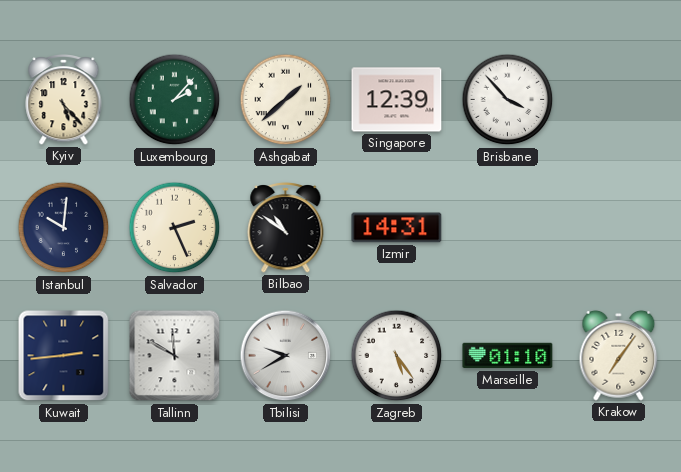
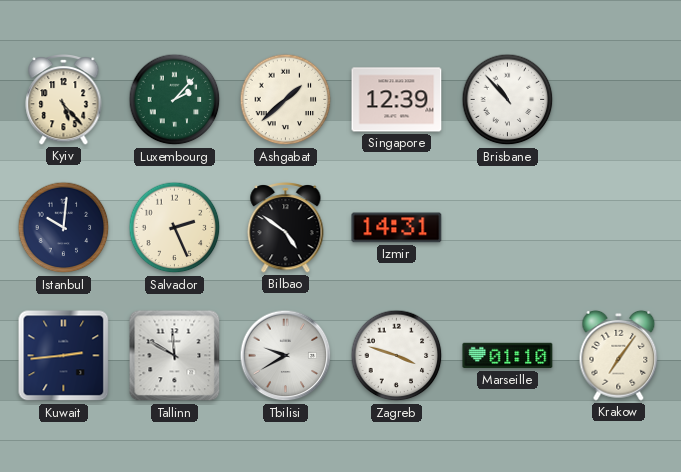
Brisbane: 3:53 -> 10:53
Bilbao: 10:51 -> 4:51
Zagreb: 5:24 -> 3:48
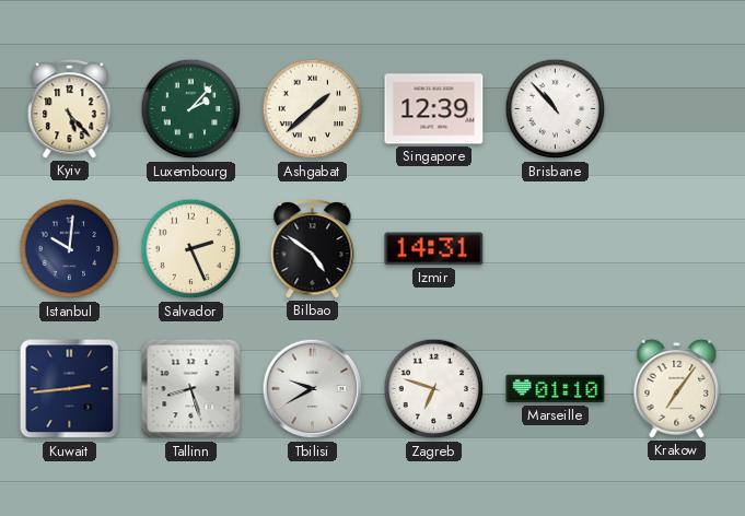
Tallinn: 11:50 -> 8:27
Zagreb: 3:48 -> 6:48
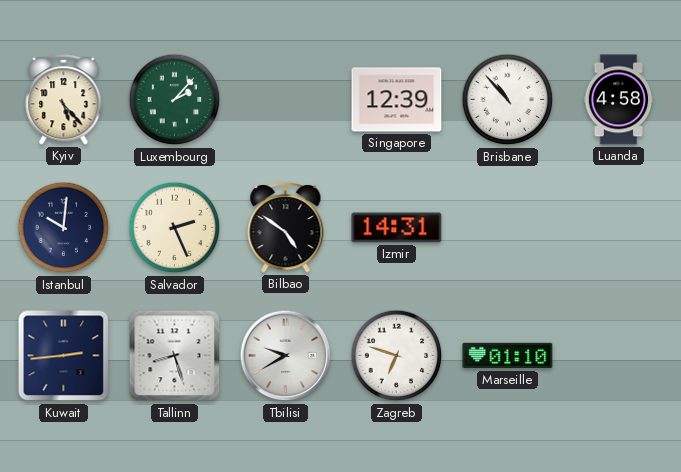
Ashgabat: 1:38 -> none
Luanda: none -> 4:58
Krakow: 7:06 -> none
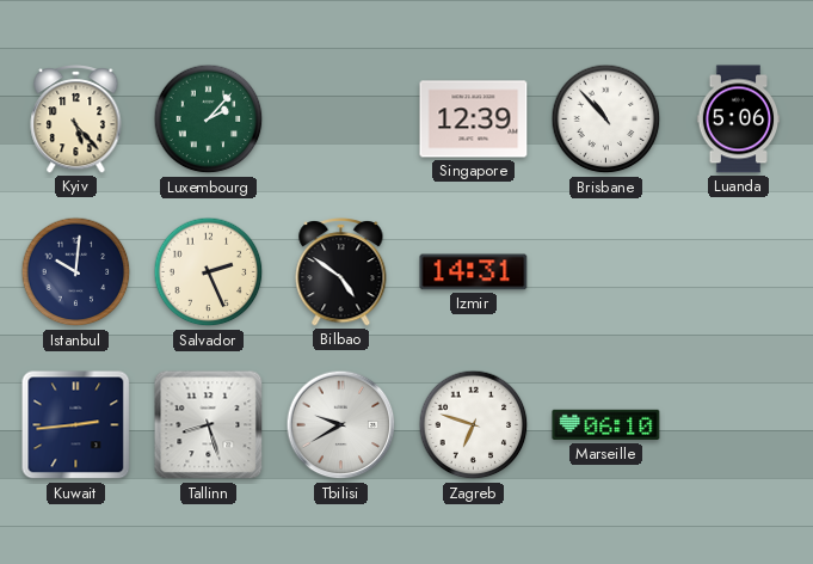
Luanda: 4:58 -> 5:06
Marseille: 01:10 -> 06:10
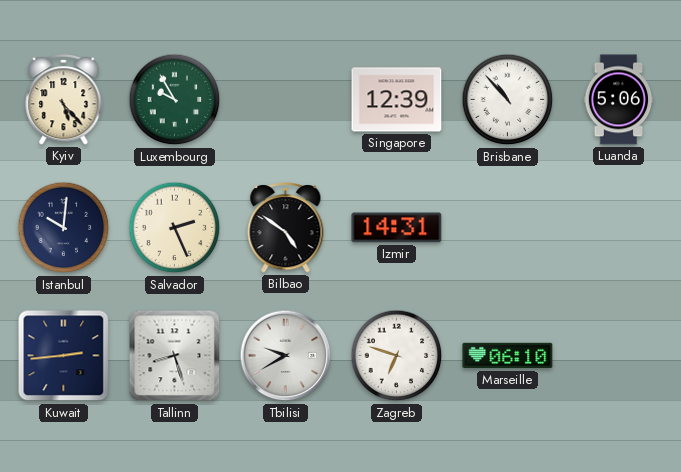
Luxembourg: 2:07 -> 9:55
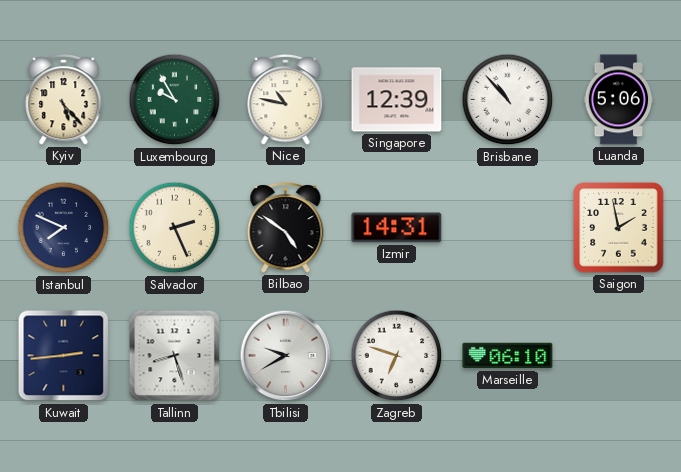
Nice: none -> 10:47
Istanbul: 10:01 -> 7:49
Saigon: none -> 1:58
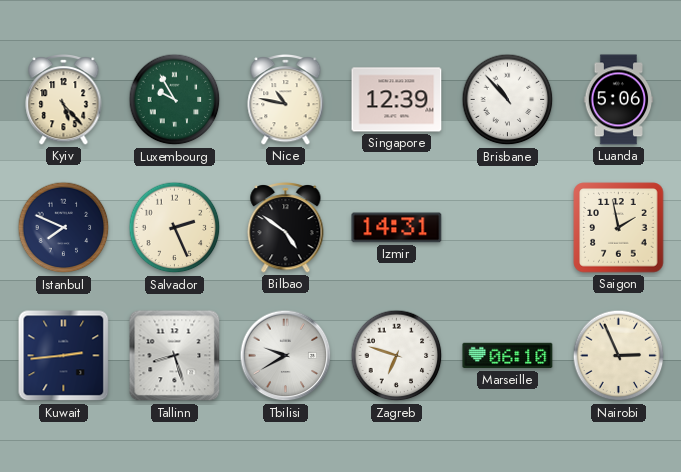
Nairobi: none -> 2:56
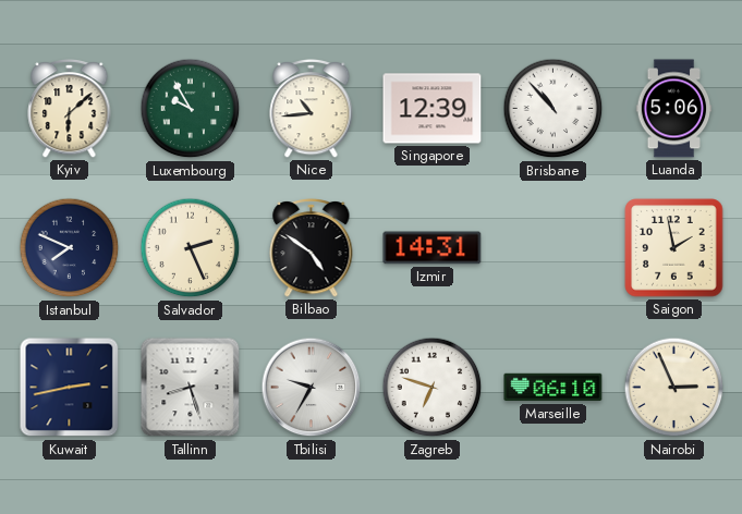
Kyiv: 5:23 -> 6:08
Nice: 10:47 -> 10:44
Kuwait: 2:44 -> 2:43
Tbilisi: 9:40 -> 9:35
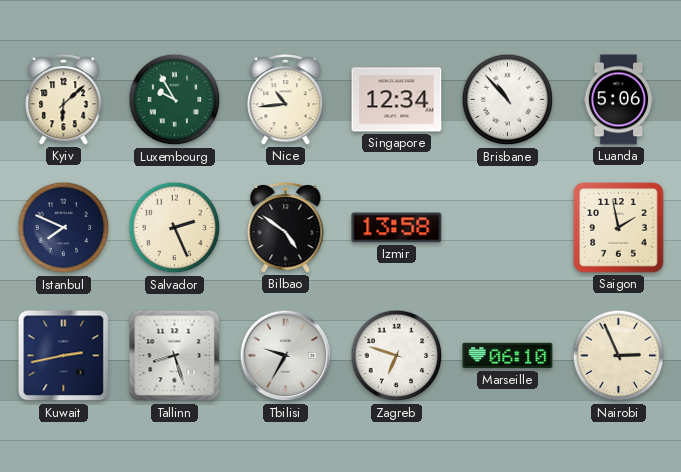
Singapore: 12:39 -> 12:34
Izmir: 14:31 -> 13:58
